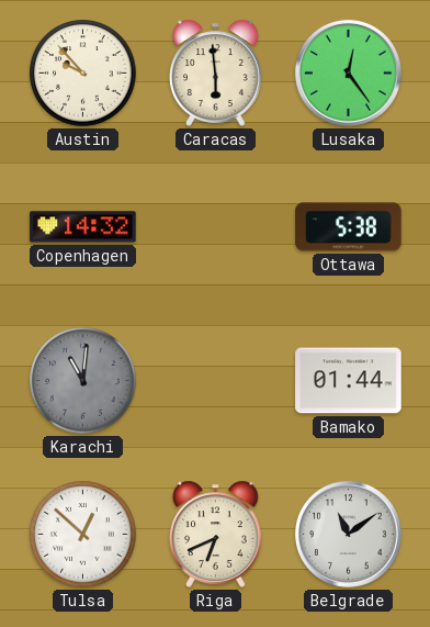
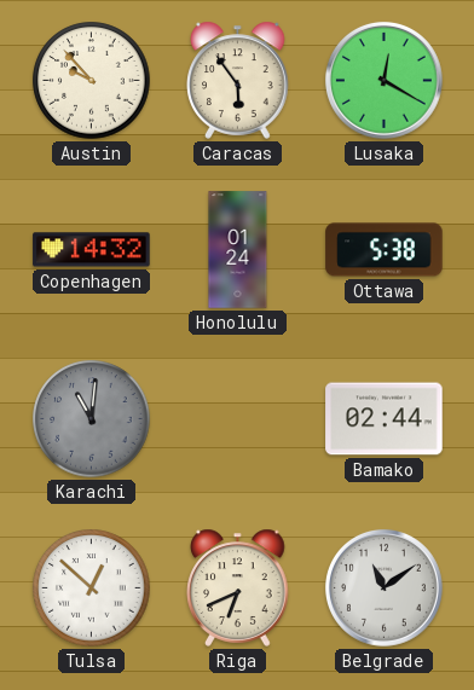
Caracas: 5:59 -> 5:54
Lusaka: 12:24 -> 12:20
Honolulu: none -> 01:24
Bamako: 01:44 -> 02:44
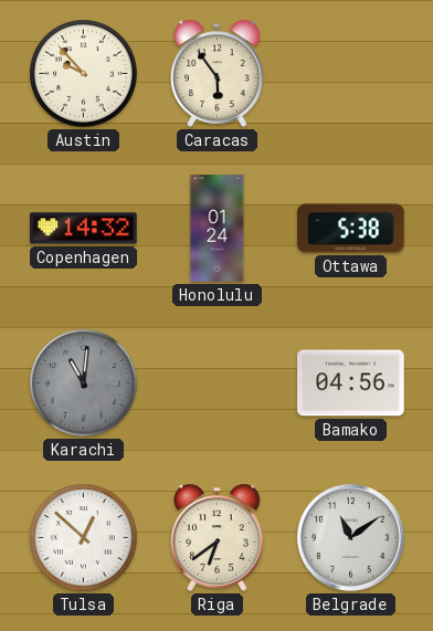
Lusaka: 12:20 -> none
Bamako: 02:44 -> 04:56
Riga: 6:41 -> 6:39
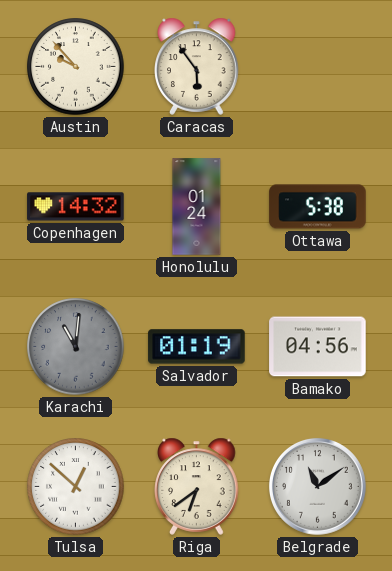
Salvador: none -> 01:19
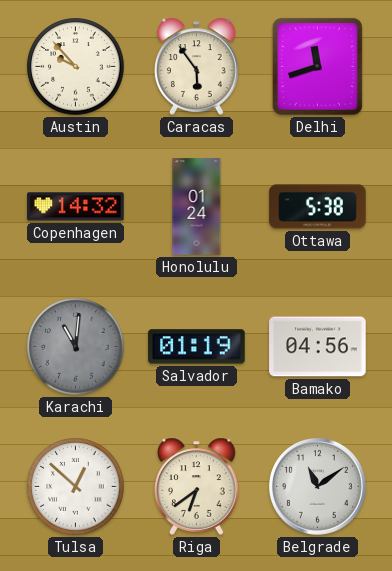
Delhi: none -> 11:42
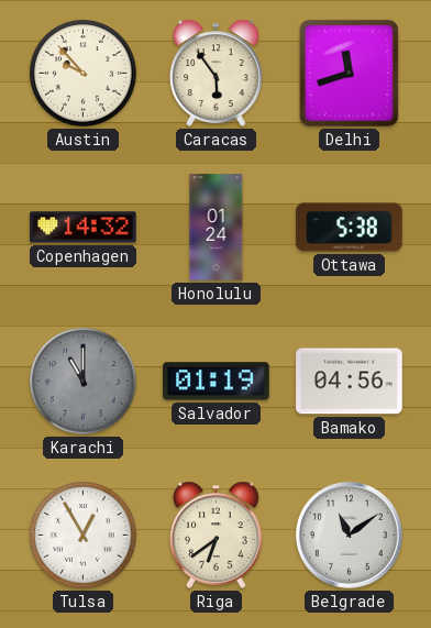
Karachi: 11:01 -> 11:00
Tulsa: 12:52 -> 12:55
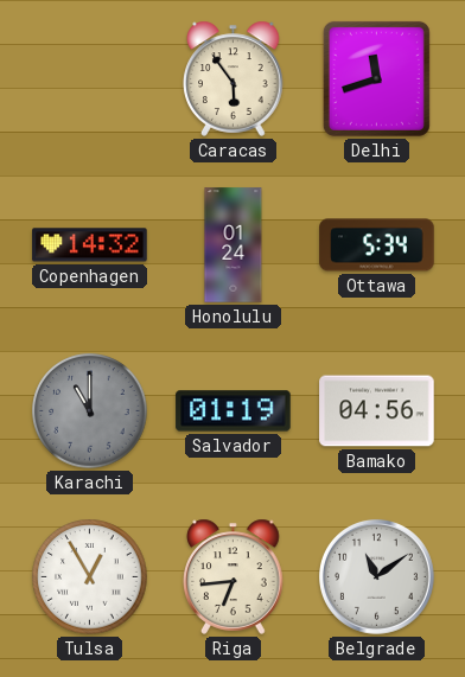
Austin: 9:53 -> none
Ottawa: 5:38 -> 5:34
Riga: 6:39 -> 6:44
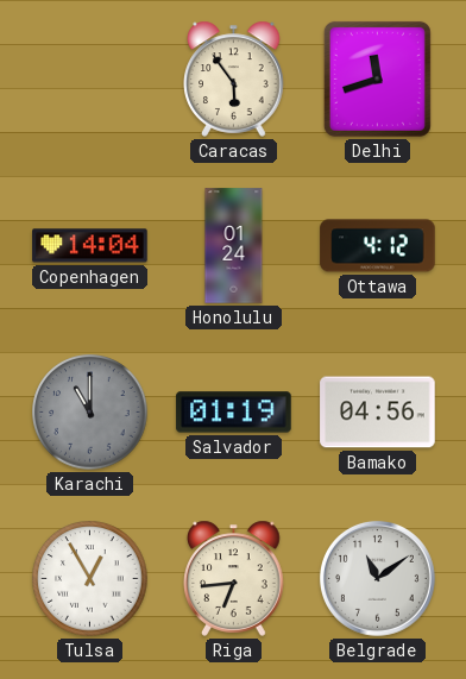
Copenhagen: 14:32 -> 14:04
Ottawa: 5:34 -> 4:12
